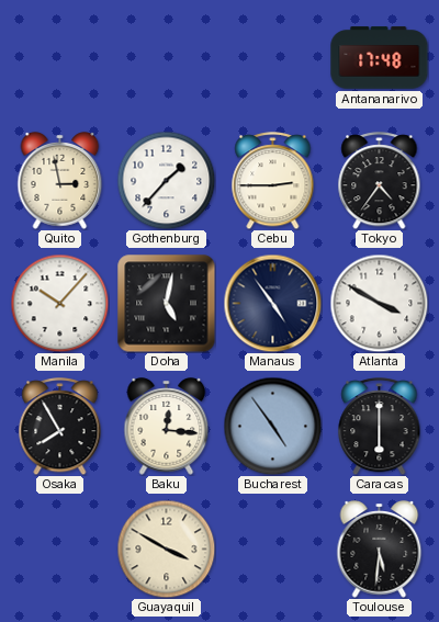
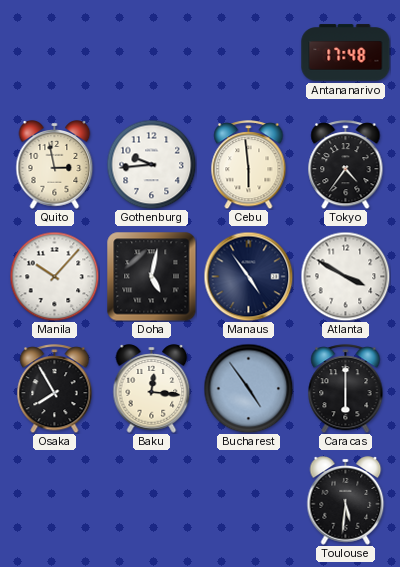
Gothenburg: 1:37 -> 9:44
Cebu: 2:45 -> 5:59
Guayaquil: 3:50 -> none
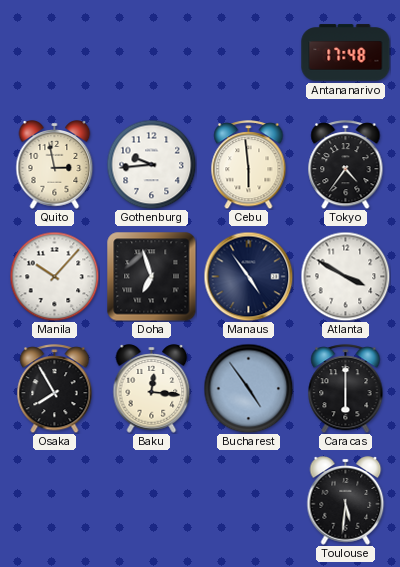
Doha: 5:02 -> 6:57
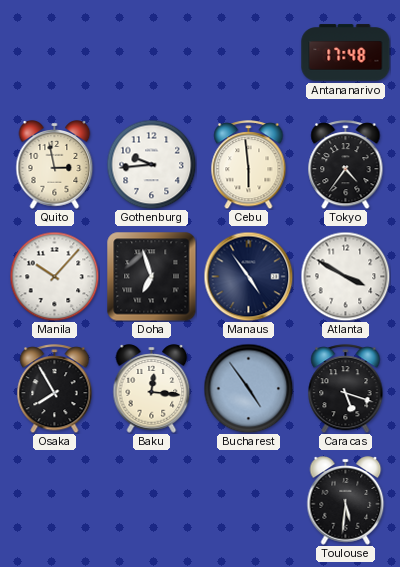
Caracas: 6:00 -> 5:18
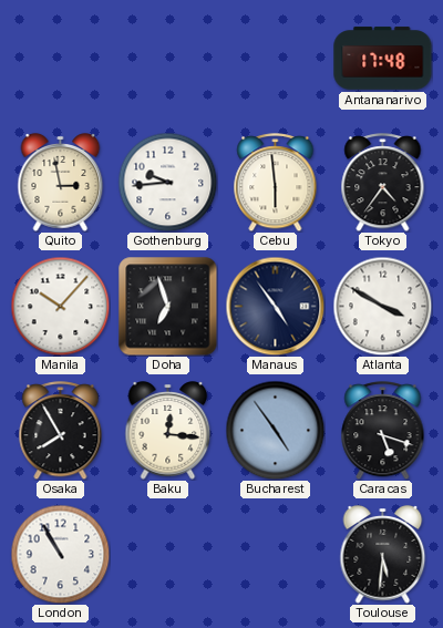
London: none -> 10:55
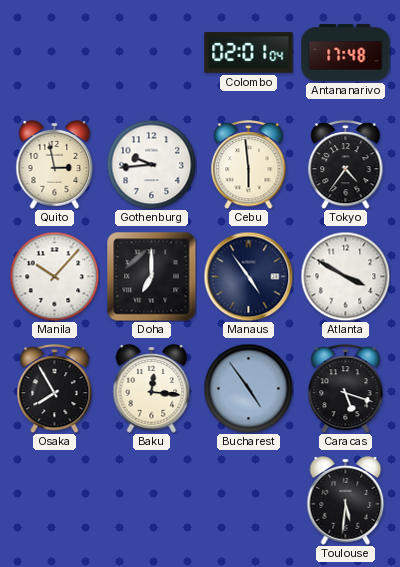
Colombo: none -> 02:01
Doha: 6:57 -> 7:00
London: 10:55 -> none
